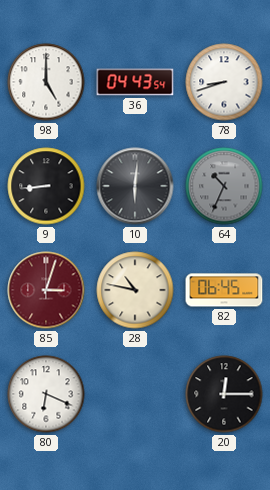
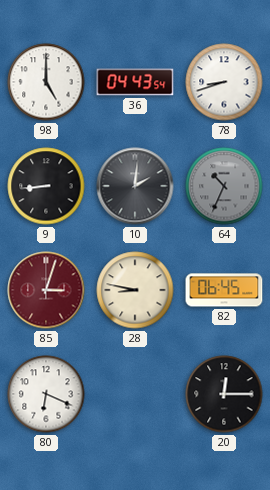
10: 6:01 -> 2:01
28: 10:47 -> 8:47
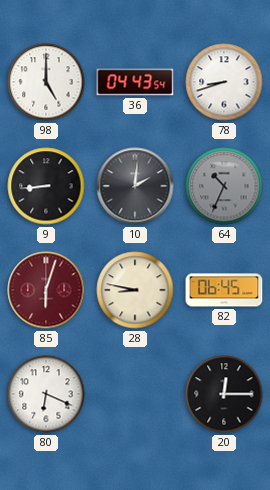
85: 3:03 -> 6:03
